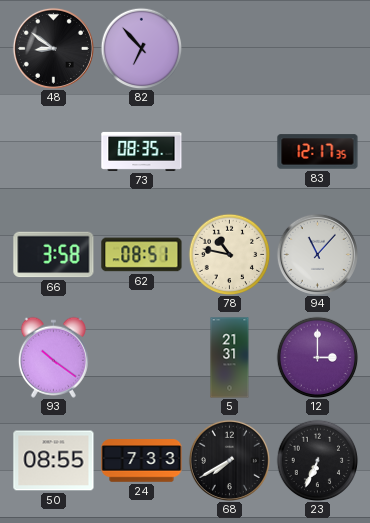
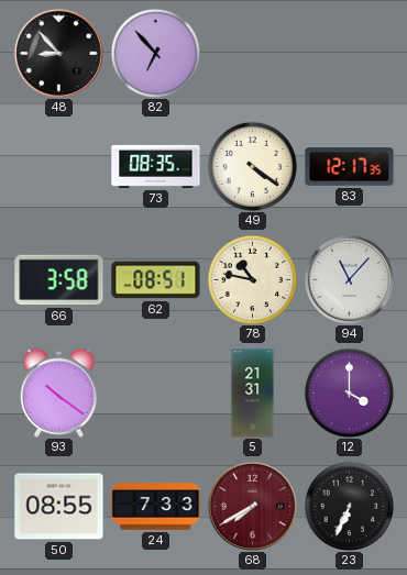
48: 8:51 -> 8:53
49: none -> 4:21
12: 3:00 -> 4:00
68 dial: black -> burgundy
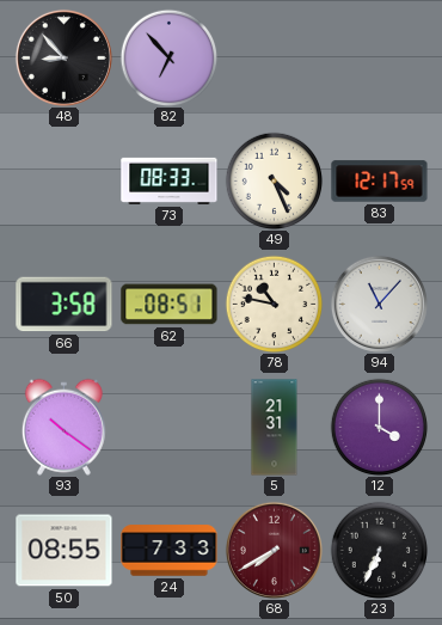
73: 08:35 -> 08:33
49: 4:21 -> 4:26
83: 12:17:35 -> 12:17:59
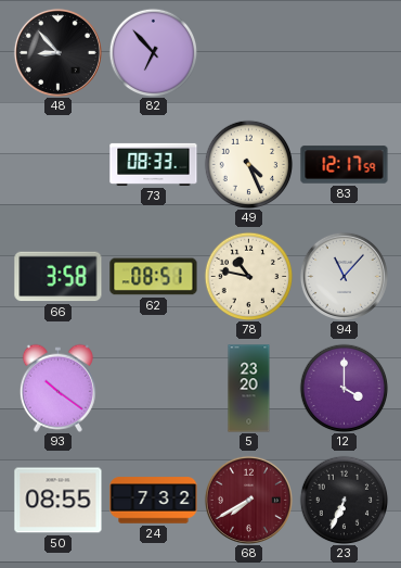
5: 21:31 -> 23:20
24: 7:33 -> 7:32
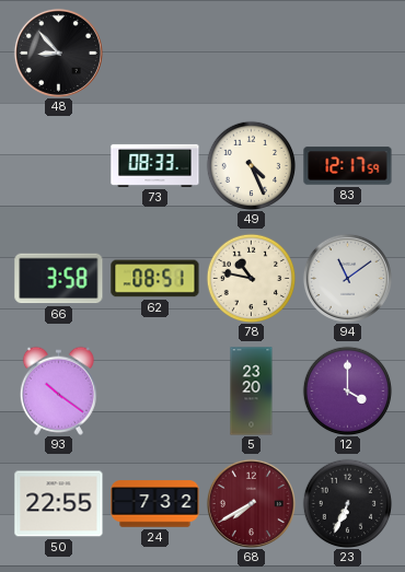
82: 6:53 -> none
94: 11:07 -> 11:09
50: 08:55 -> 22:55
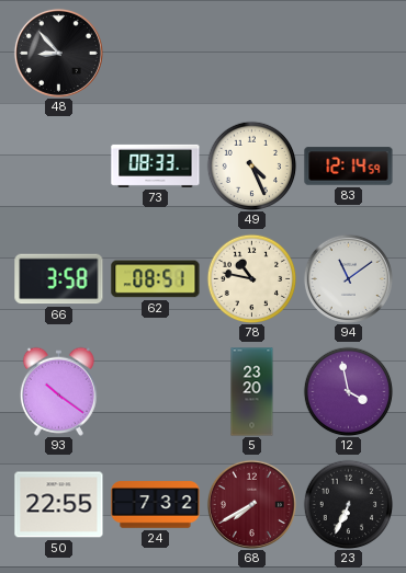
83: 12:17 -> 12:14
12: 4:00 -> 3:58
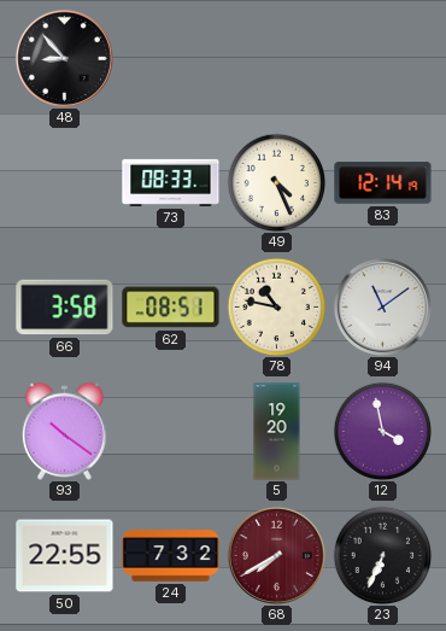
83: 12:14:59 -> 12:14:19
5: 23:20 -> 19:20
